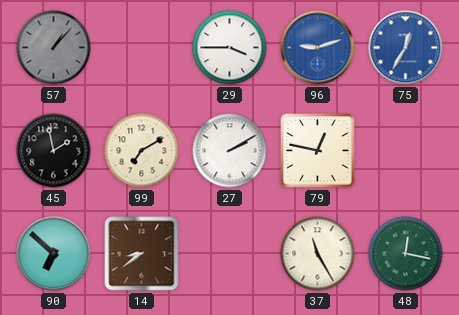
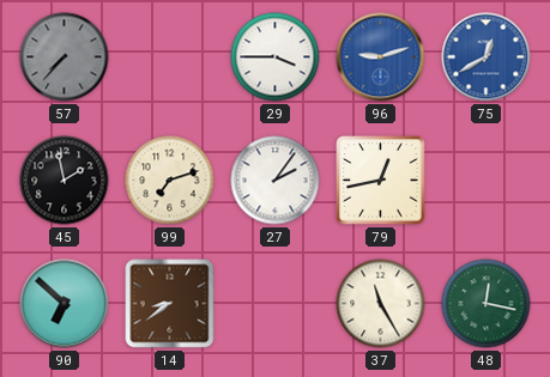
57: 1:07 -> 7:37
75: 12:35 -> 12:40
99: 7:10 -> 7:12
27: 2:10 -> 2:06
79: 12:47 -> 12:43
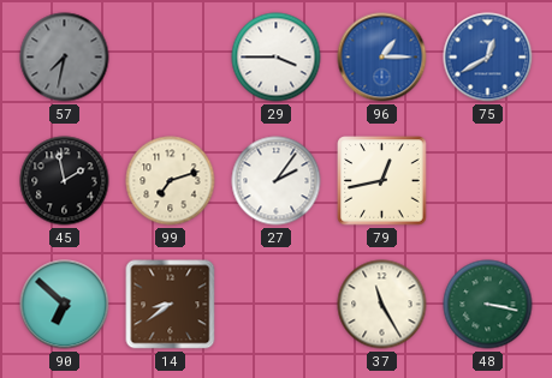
57: 7:37 -> 7:32
96: 9:12 -> 1:15
48: 12:17 -> 3:17
